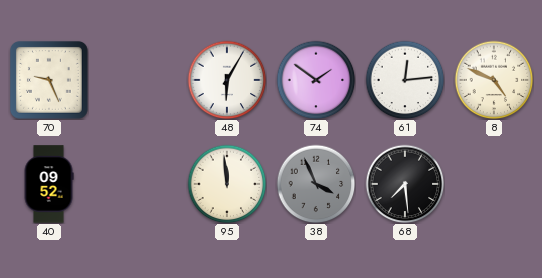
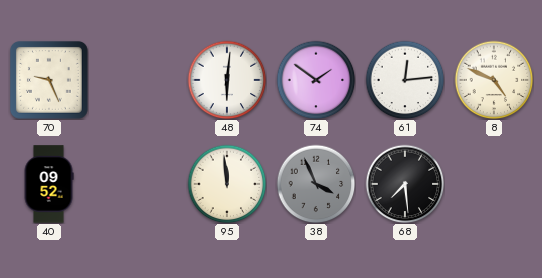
48: 6:05 -> 6:01
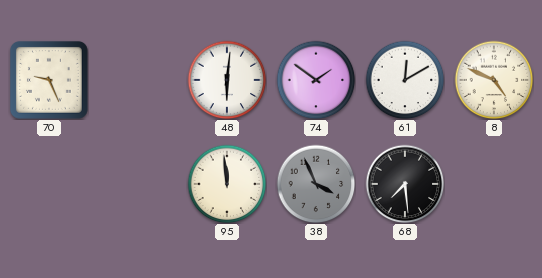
61: 12:14 -> 12:10
40: 09:52 -> none
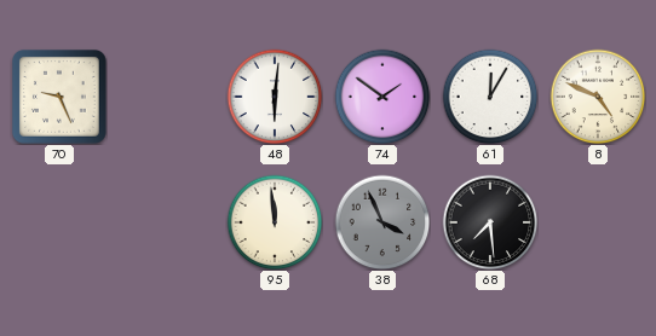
61: 12:10 -> 12:05
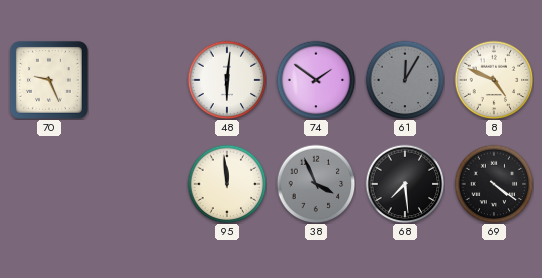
61 dial: white -> grey
69: none -> 4:21
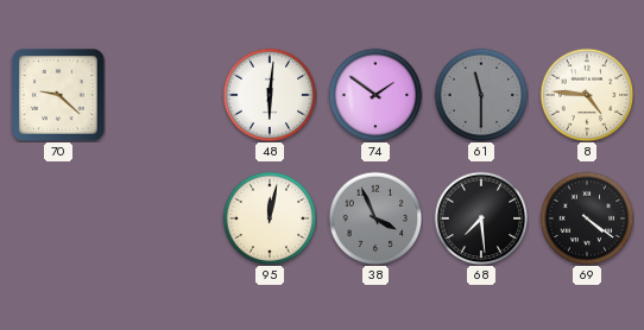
70: 9:26 -> 9:22
61: 12:05 -> 11:30
8: 4:49 -> 4:46
95: 11:59 -> 12:02
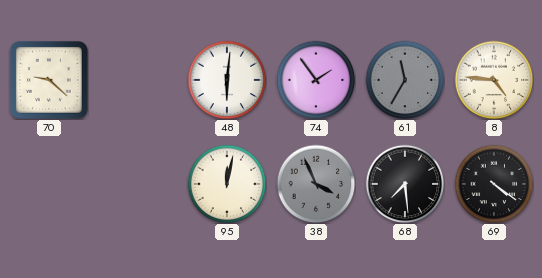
74: 1:51 -> 1:54
61: 11:30 -> 11:35
